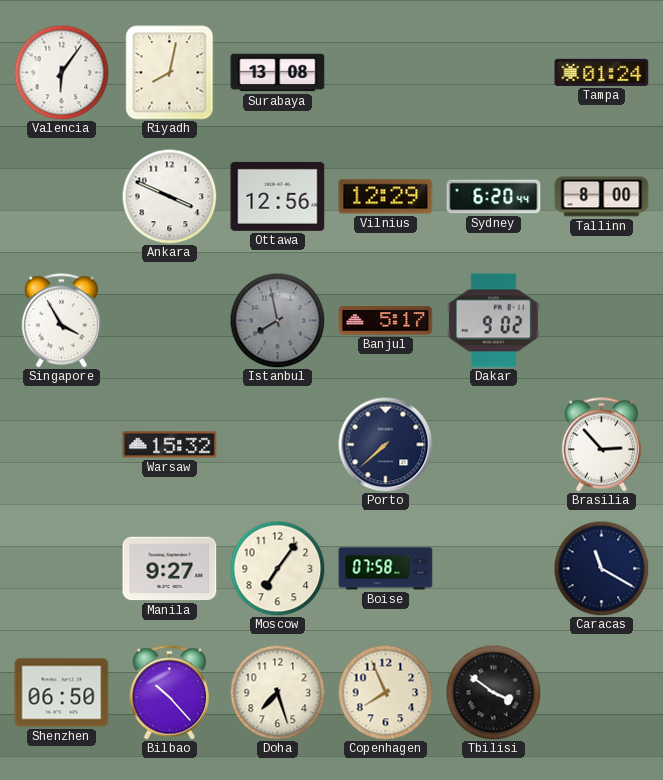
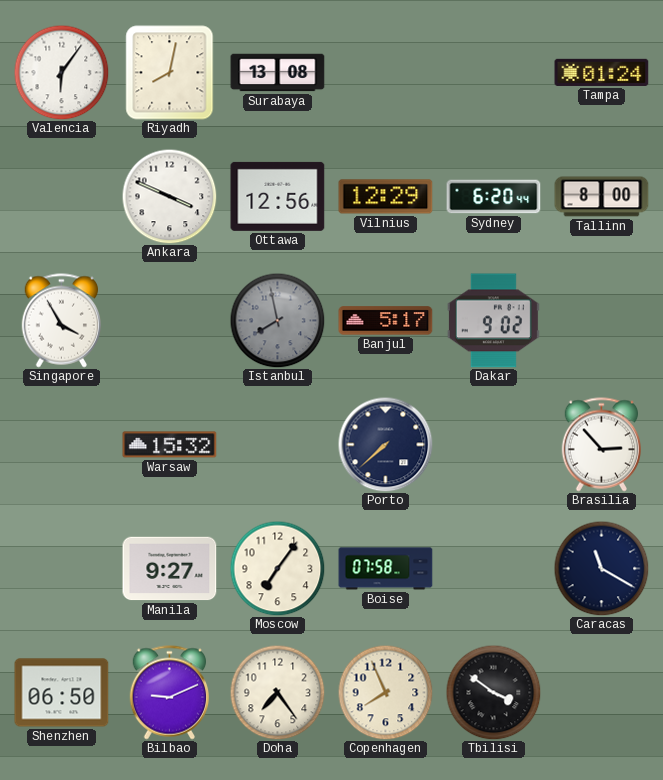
Bilbao: 10:23 -> 9:11
Doha: 7:27 -> 7:24
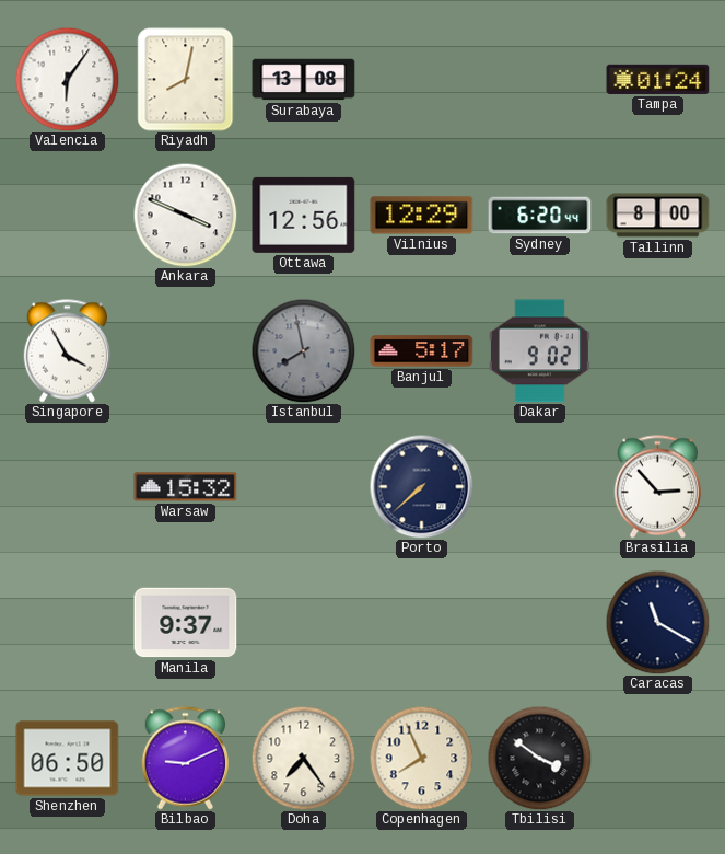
Manila: 9:27 -> 9:37
Moscow: 7:06 -> none
Boise: 07:58 -> none
